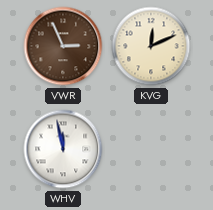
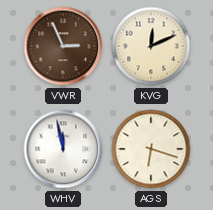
AGS: none -> 6:18
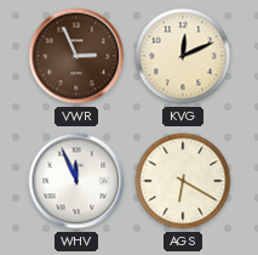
WHV: 11:58 -> 11:56
AGS: 6:18 -> 6:20
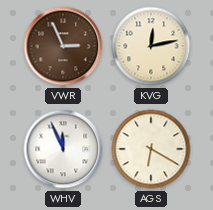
KVG: 12:11 -> 12:13
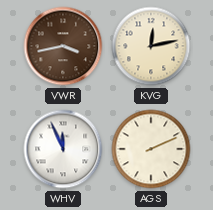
VWR: 2:56 -> 3:43
AGS: 6:20 -> 2:11
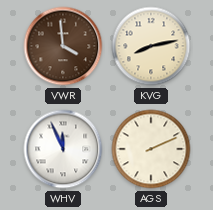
VWR: 3:43 -> 3:59
KVG: 12:13 -> 8:13
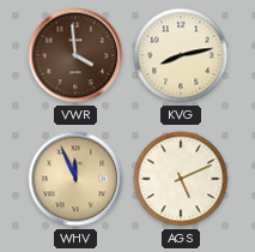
WHV dial: white -> champagne
AGS: 2:11 -> 5:11
